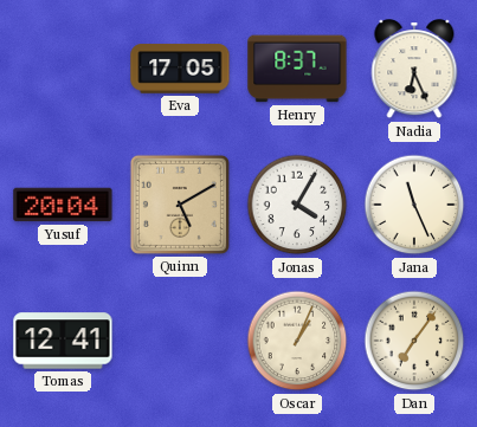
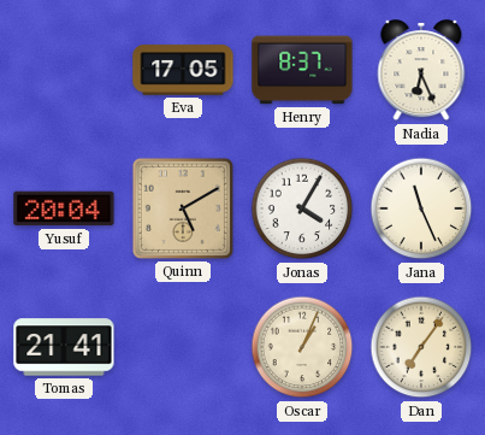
Tomas: 12:41 -> 21:41
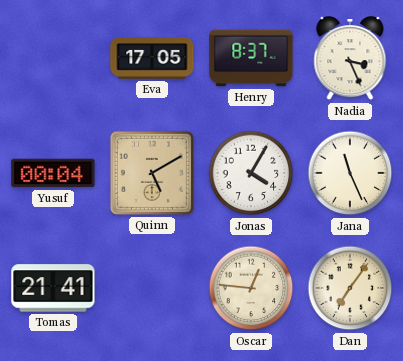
Nadia: 6:26 -> 3:26
Yusuf: 20:04 -> 00:04
Oscar: 1:04 -> 12:46
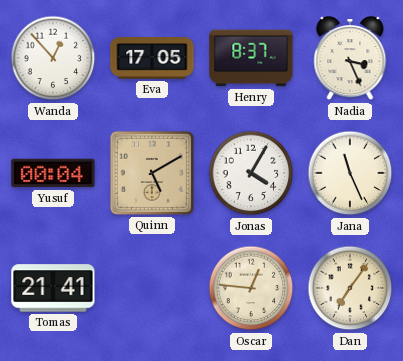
Wanda: none -> 12:53
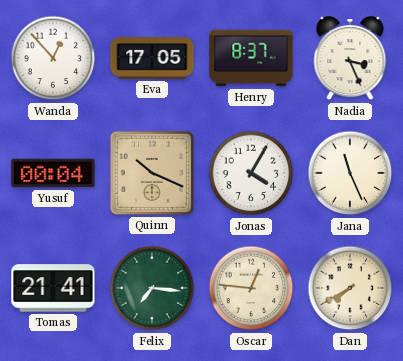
Quinn: 5:10 -> 10:19
Felix: none -> 7:16
Dan: 7:06 -> 7:40
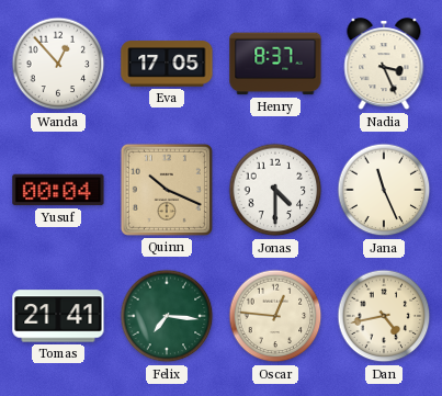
Jonas: 4:05 -> 4:30
Dan: 7:40 -> 4:43
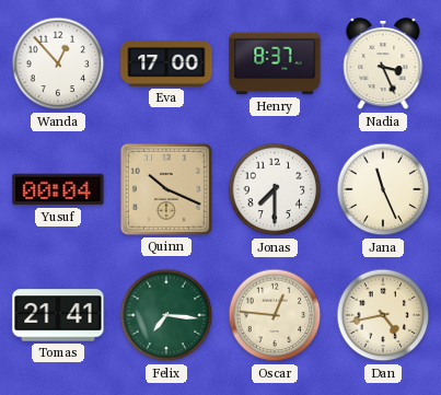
Eva: 17:05 -> 17:00
Jonas: 4:30 -> 7:30
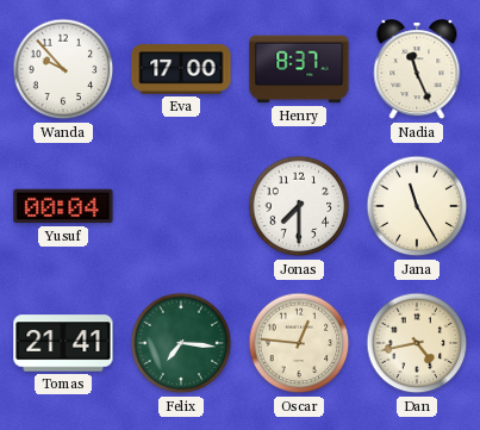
Wanda: 12:53 -> 9:53
Nadia: 3:26 -> 11:26
Quinn: 10:19 -> none
Jana: 11:26 -> 11:25
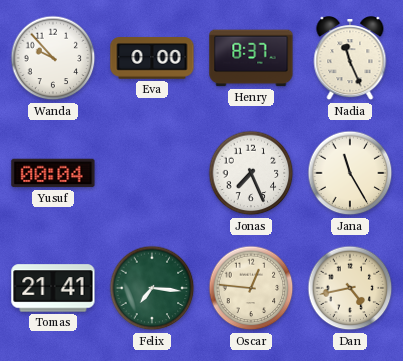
Eva: 17:00 -> 0:00
Jonas: 7:30 -> 7:26
